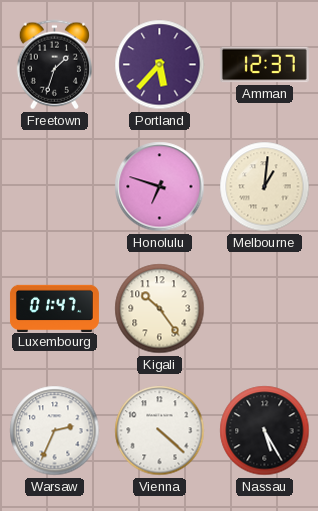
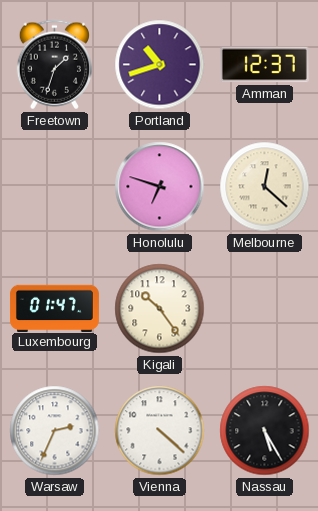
Portland: 5:37 -> 10:42
Melbourne: 1:01 -> 12:22
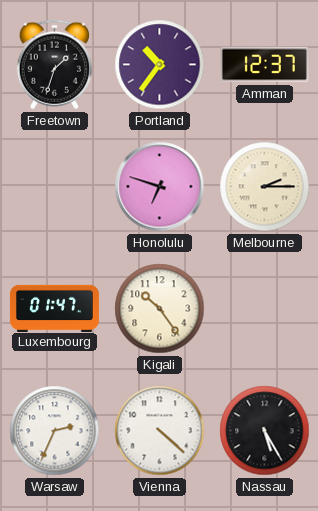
Portland: 10:42 -> 10:36
Melbourne: 12:22 -> 2:15
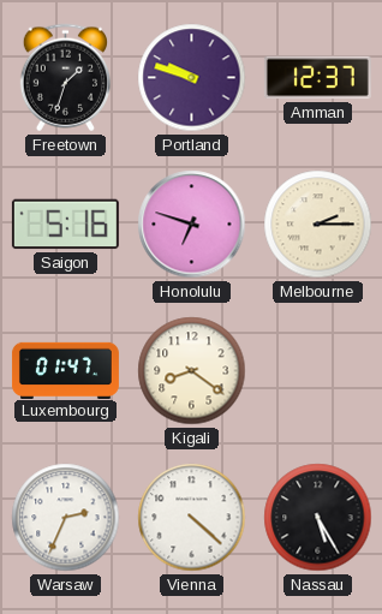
Portland: 10:36 -> 9:48
Saigon: none -> 5:16
Kigali: 10:24 -> 8:21
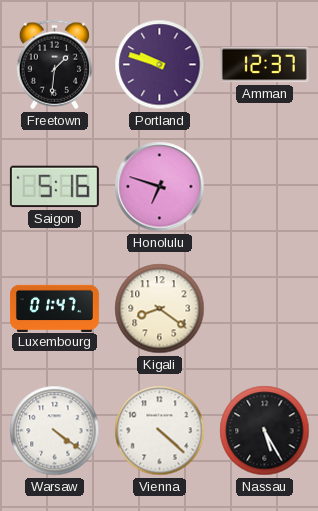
Freetown: 1:33 -> 1:31
Melbourne: 2:15 -> none
Warsaw: 2:34 -> 4:21
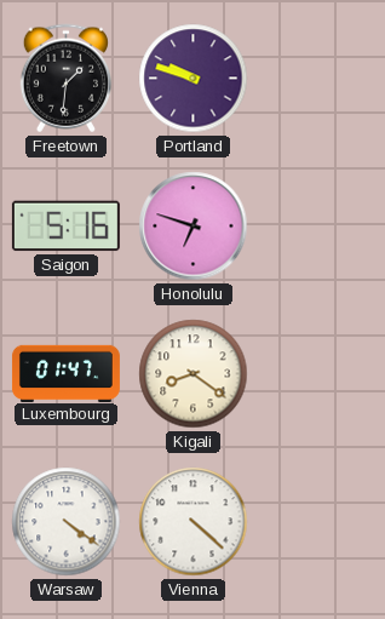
Amman: 12:37 -> none
Nassau: 5:25 -> none
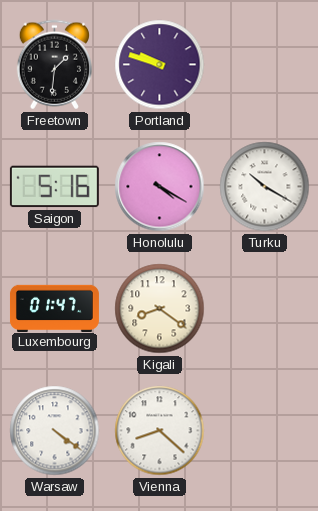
Honolulu: 6:48 -> 4:20
Turku: none -> 10:20
Vienna: 4:22 -> 8:22
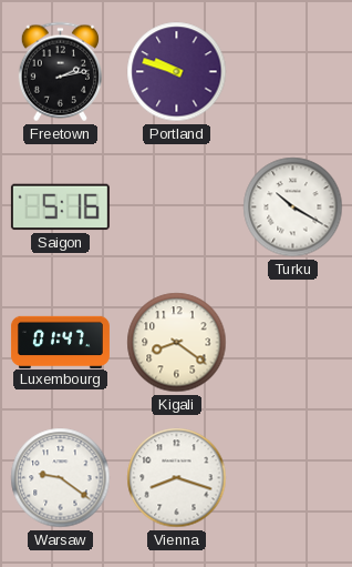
Freetown: 1:31 -> 2:13
Honolulu: 4:20 -> none
Warsaw: 4:21 -> 9:21
Vienna: 8:22 -> 8:18
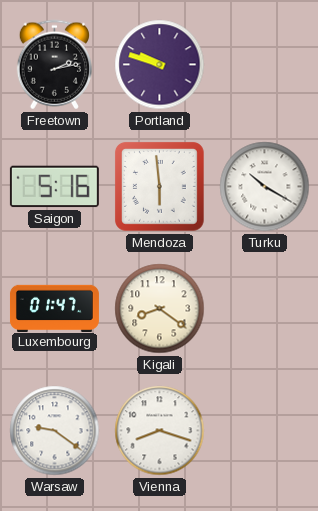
Mendoza: none -> 5:59
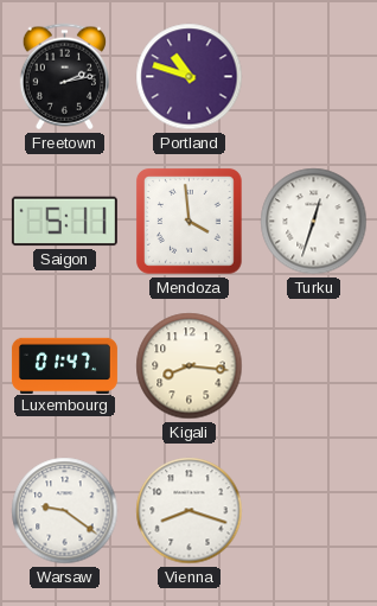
Portland: 9:48 -> 10:48
Saigon: 5:16 -> 5:11
Mendoza: 5:59 -> 3:59
Turku: 10:20 -> 12:33
Kigali: 8:21 -> 8:16
